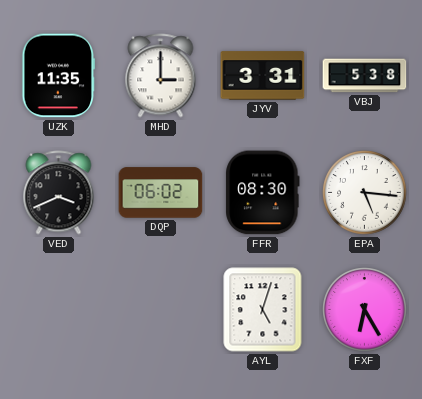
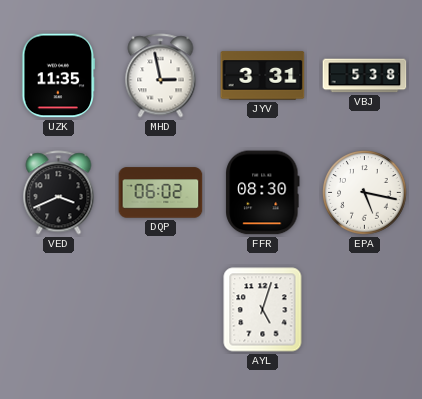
MHD: 3:00 -> 2:58
EPA: 5:16 -> 5:17
FXF: 6:25 -> none
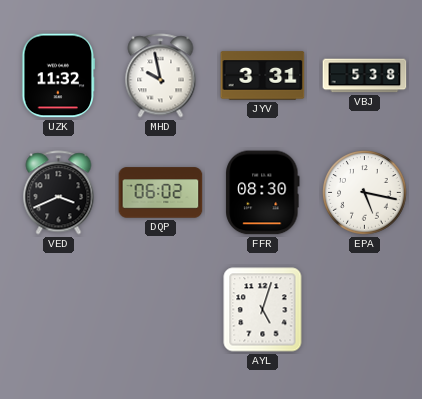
UZK: 11:35 -> 11:32
MHD: 2:58 -> 9:58
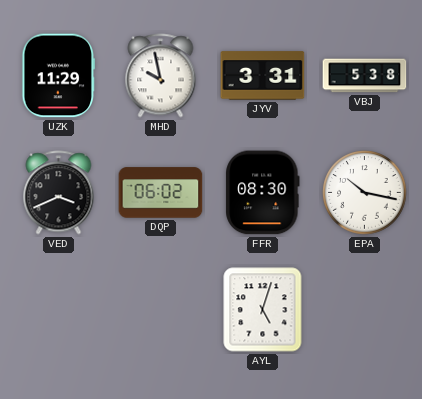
UZK: 11:32 -> 11:29
EPA: 5:17 -> 10:17
